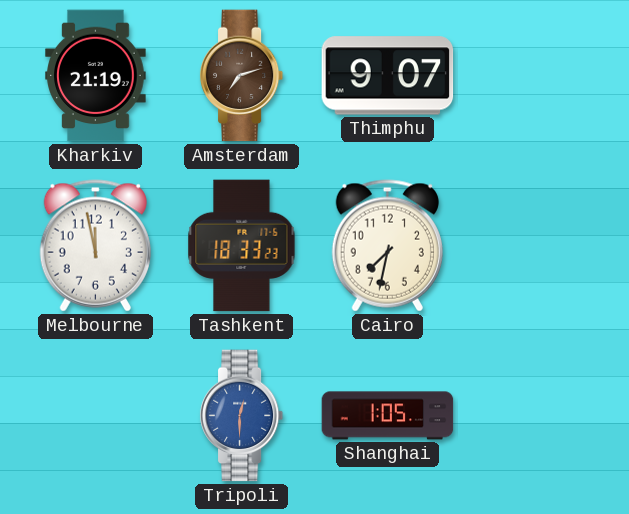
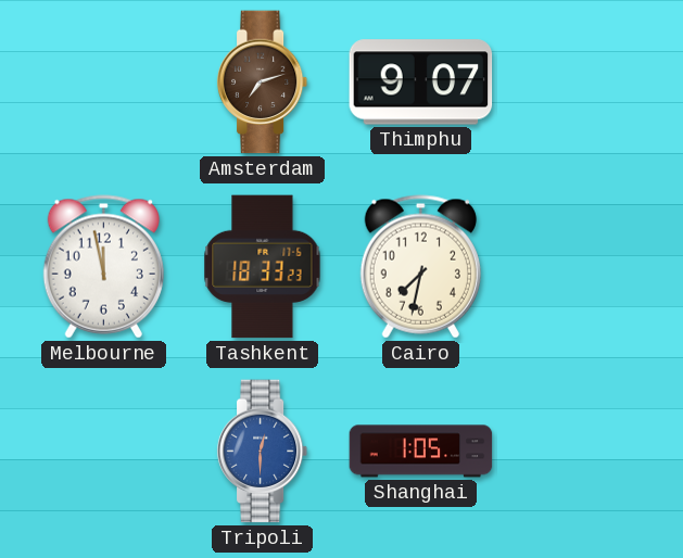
Kharkiv: 21:19 -> none
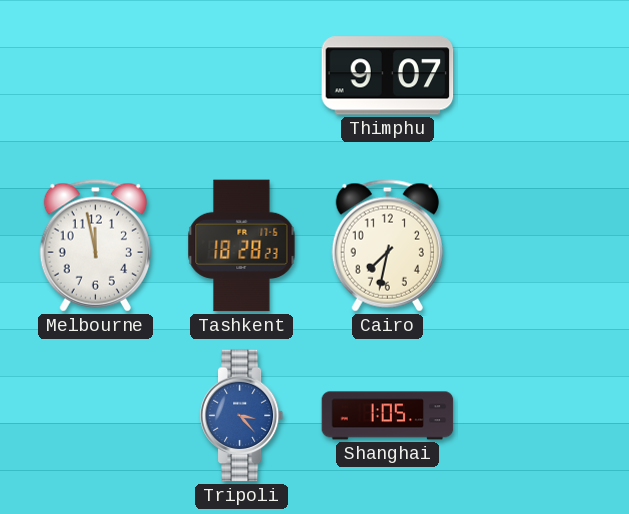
Amsterdam: 7:12 -> none
Tashkent: 18:33 -> 18:28
Tripoli: 12:30 -> 3:23
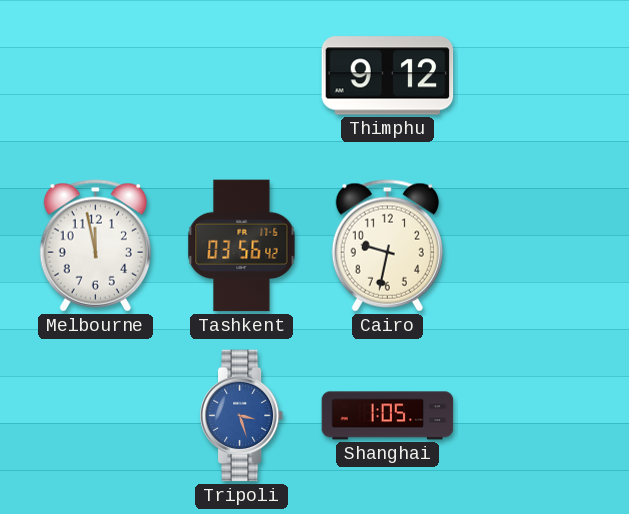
Thimphu: 9:07 -> 9:12
Tashkent: 18:28 -> 03:56
Cairo: 7:32 -> 9:32
Tripoli: 3:23 -> 3:27
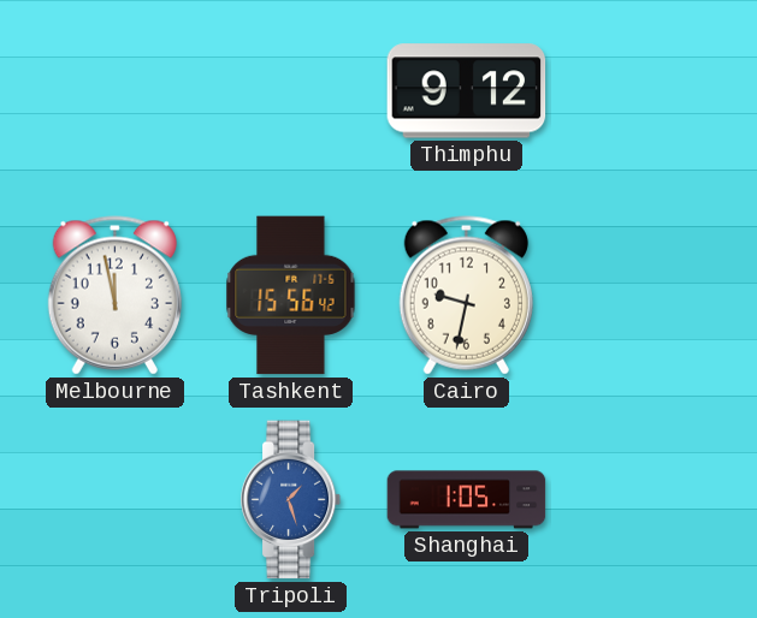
Tashkent: 03:56 -> 15:56
Tripoli: 3:27 -> 1:27
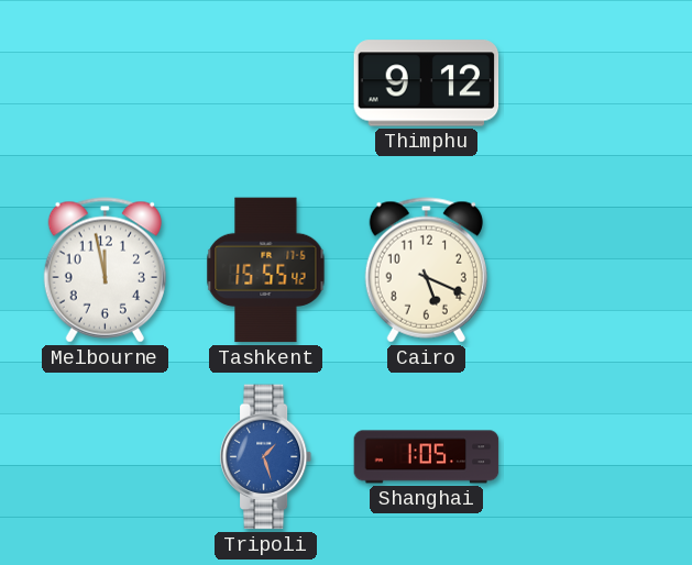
Tashkent: 15:56 -> 15:55
Cairo: 9:32 -> 5:19
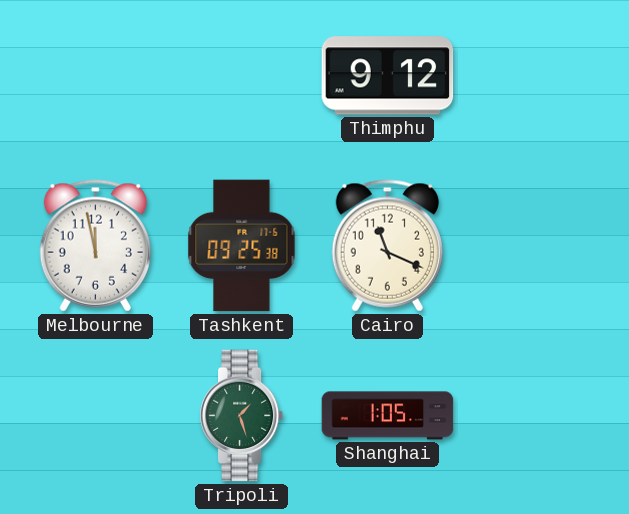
Tashkent: 15:55 -> 09:25
Cairo: 5:19 -> 11:19
Tripoli dial: blue -> green
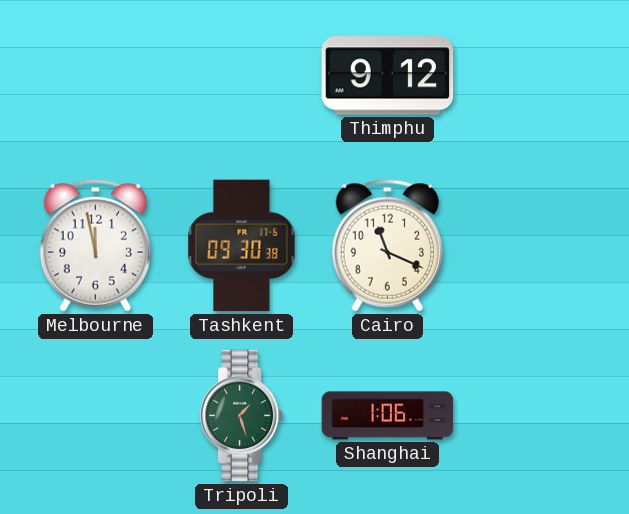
Tashkent: 09:25 -> 09:30
Shanghai: 1:05 -> 1:06
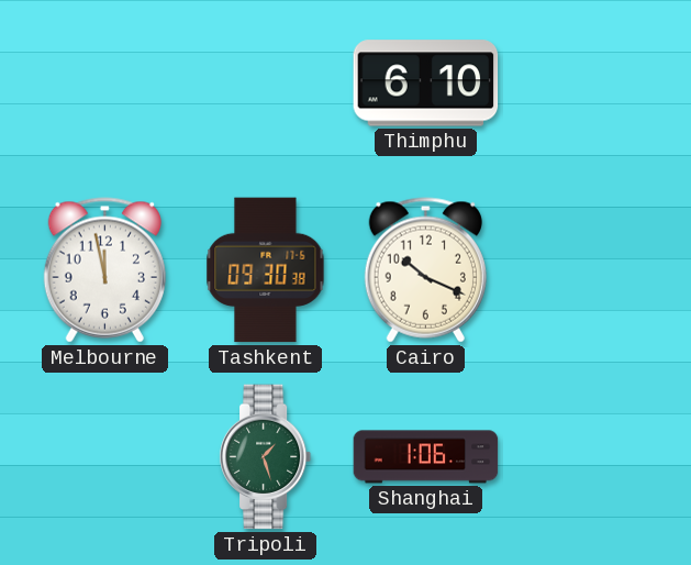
Thimphu: 9:12 -> 6:10
Cairo: 11:19 -> 10:19
